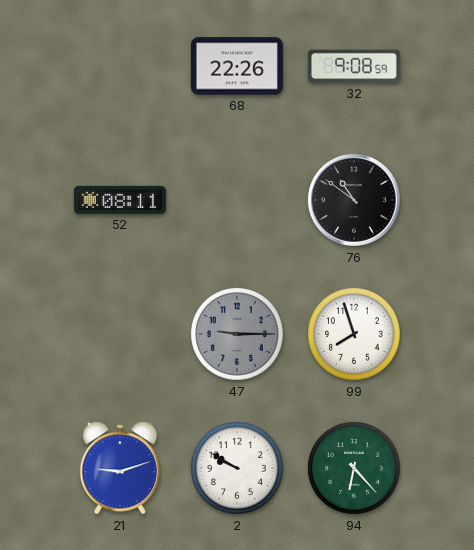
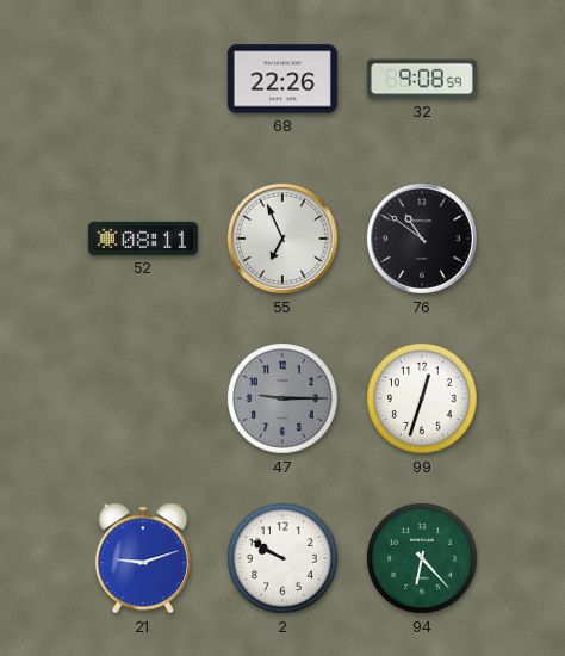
55: none -> 6:56
99: 7:57 -> 12:33
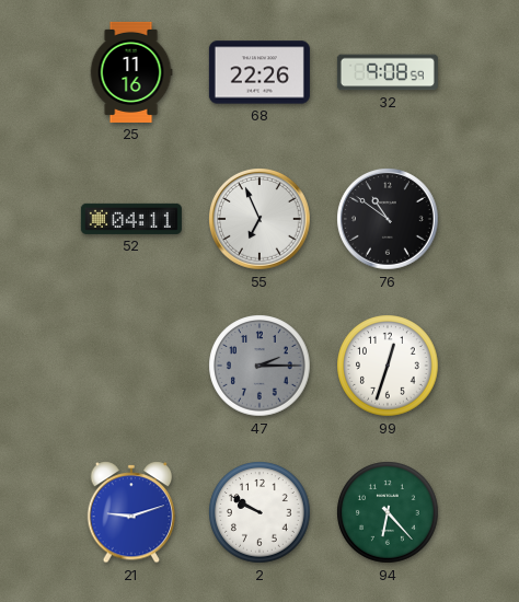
25: none -> 11:16
52: 08:11 -> 04:11
47: 9:15 -> 2:15
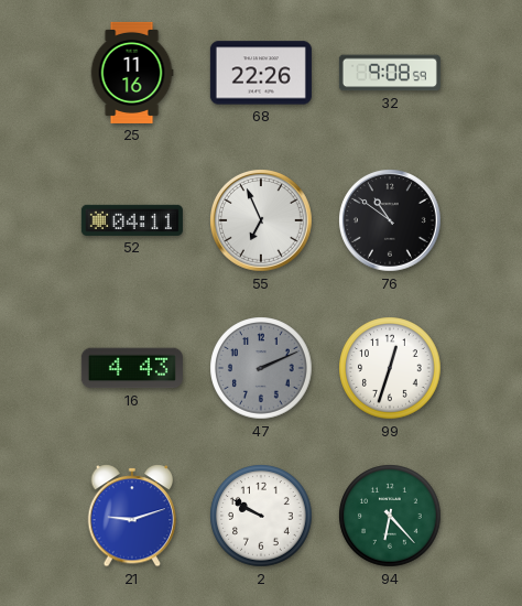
16: none -> 4:43
47: 2:15 -> 2:11
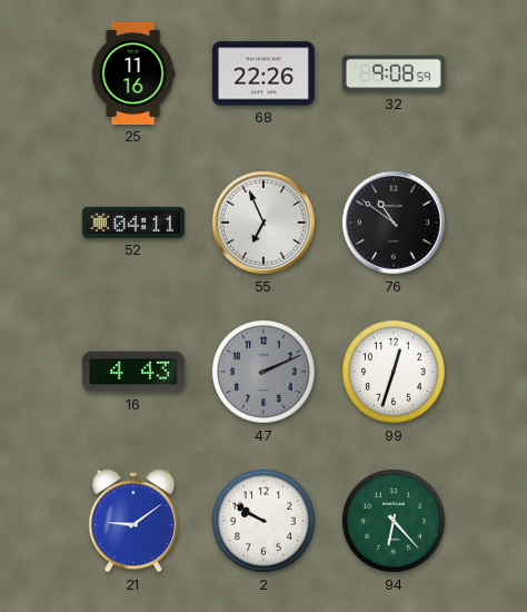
21: 9:12 -> 9:09
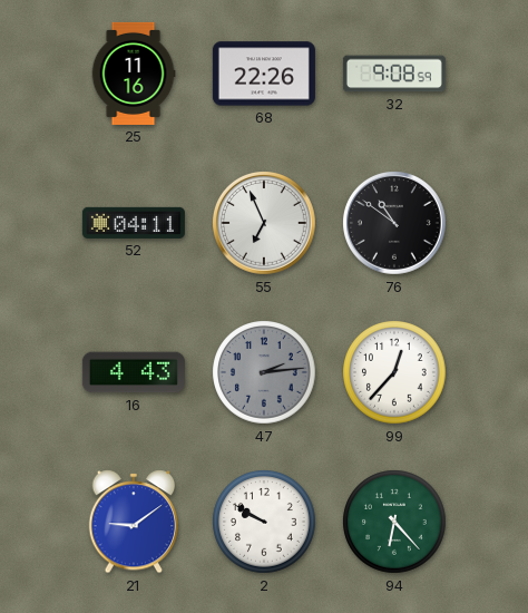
47: 2:11 -> 2:14
99: 12:33 -> 12:37
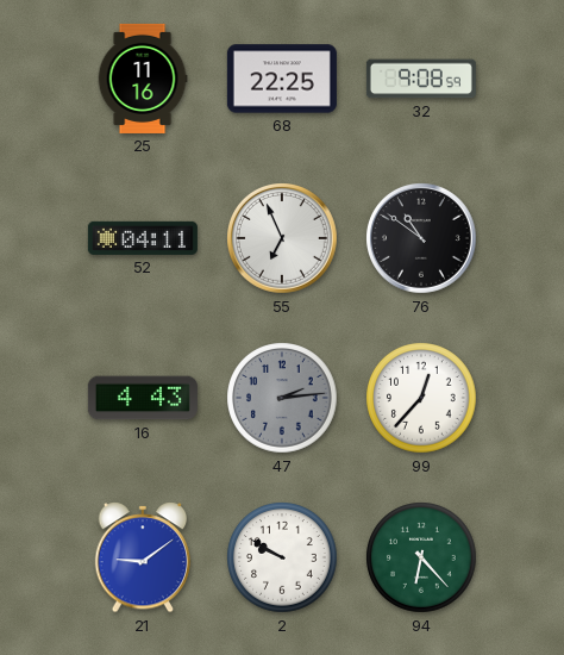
68: 22:26 -> 22:25
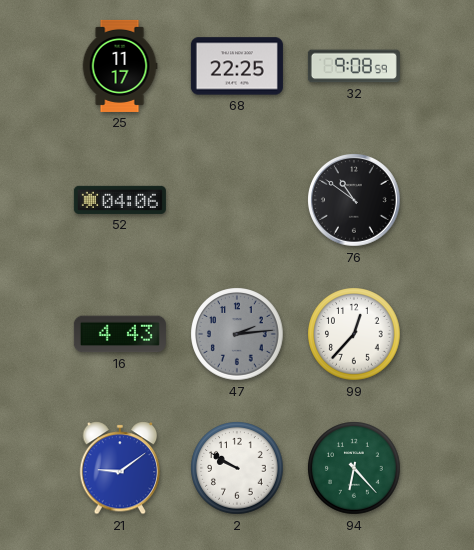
25: 11:16 -> 11:17
52: 04:11 -> 04:06
55: 6:56 -> none
